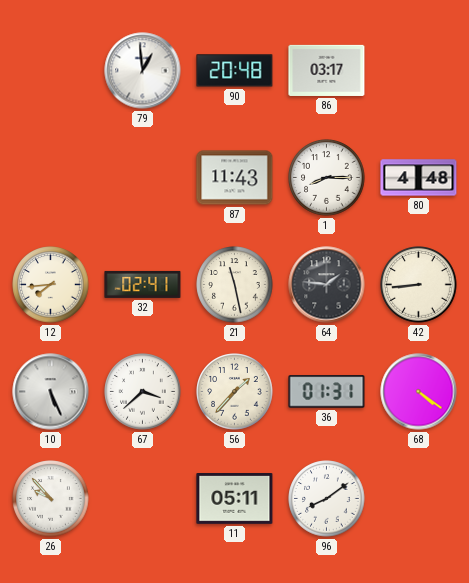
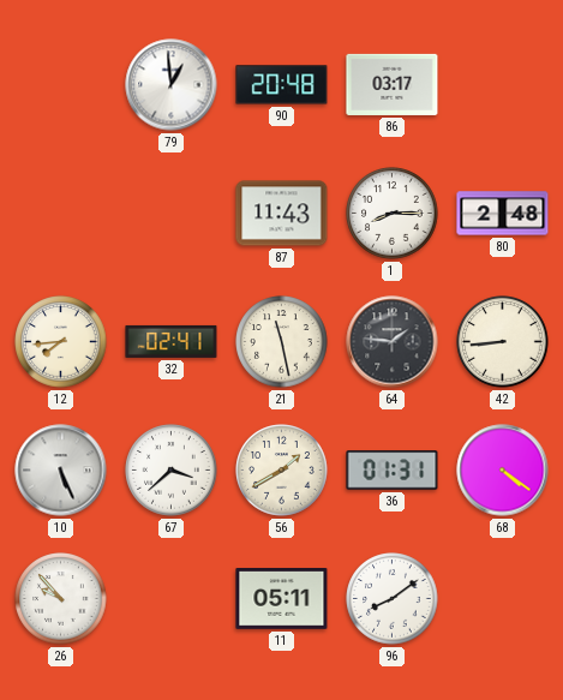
80: 4:48 -> 2:48
56: 1:37 -> 1:40
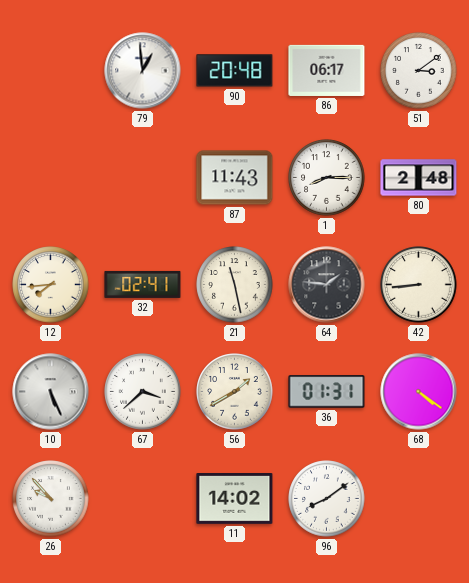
86: 03:17 -> 06:17
51: none -> 3:09
11: 05:11 -> 14:02
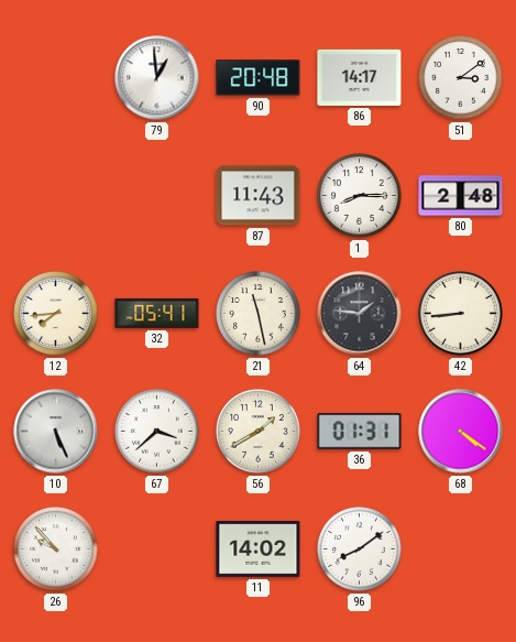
86: 06:17 -> 14:17
32: 02:41 -> 05:41
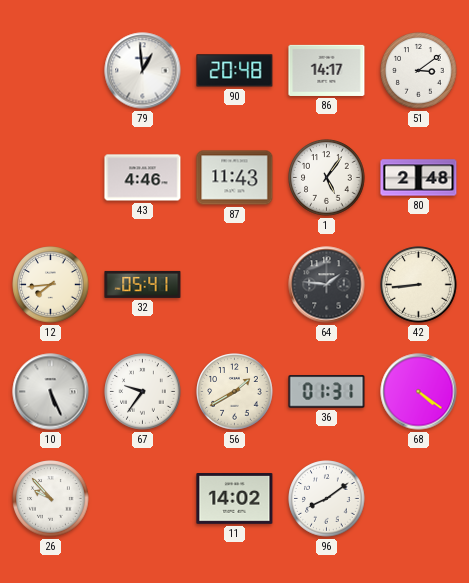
43: none -> 4:46
1: 8:15 -> 5:06
21: 11:28 -> none
67: 3:38 -> 9:36
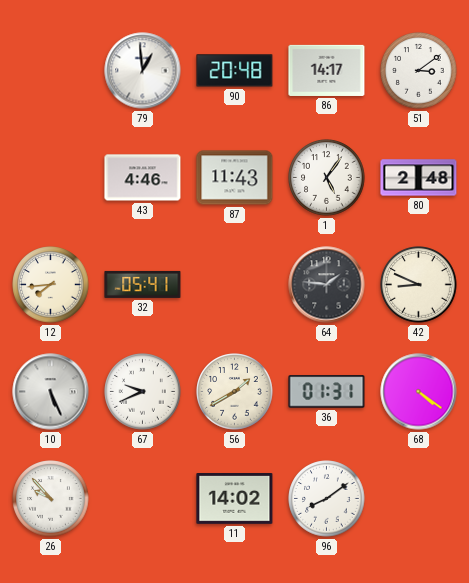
42: 8:44 -> 8:49
67: 9:36 -> 9:41
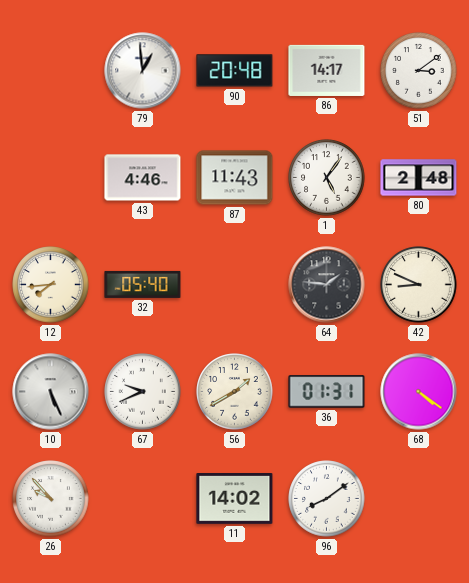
32: 05:41 -> 05:40
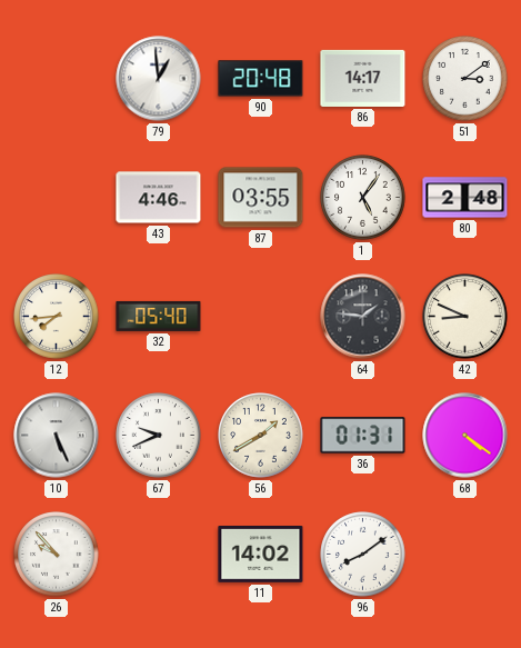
87: 11:43 -> 03:55
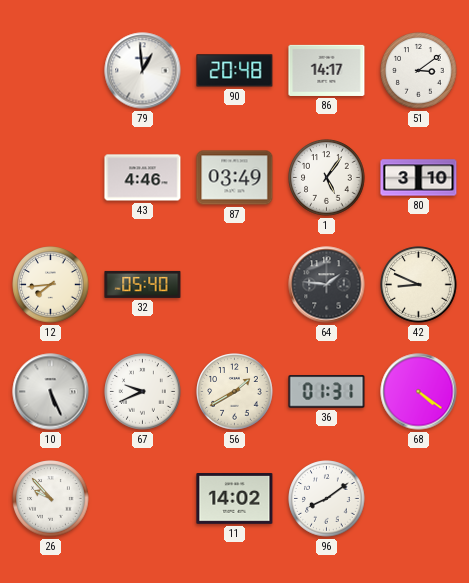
87: 03:55 -> 03:49
80: 2:48 -> 3:10
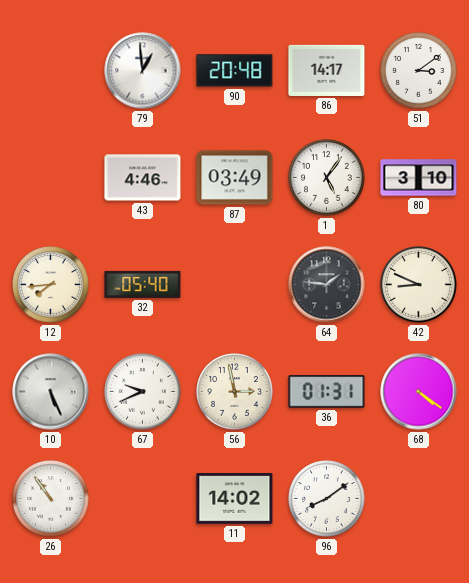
56: 1:40 -> 2:58
26: 9:53 -> 10:54
